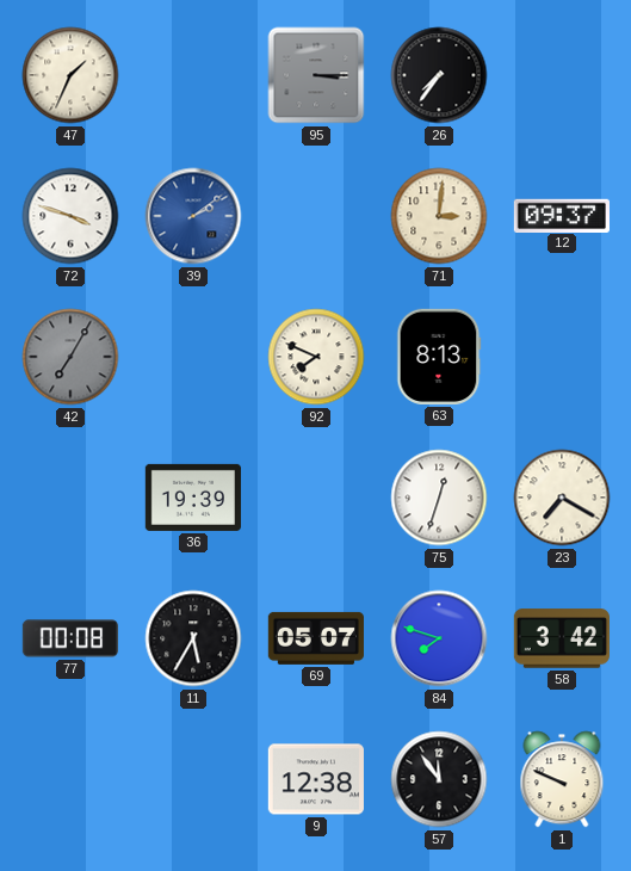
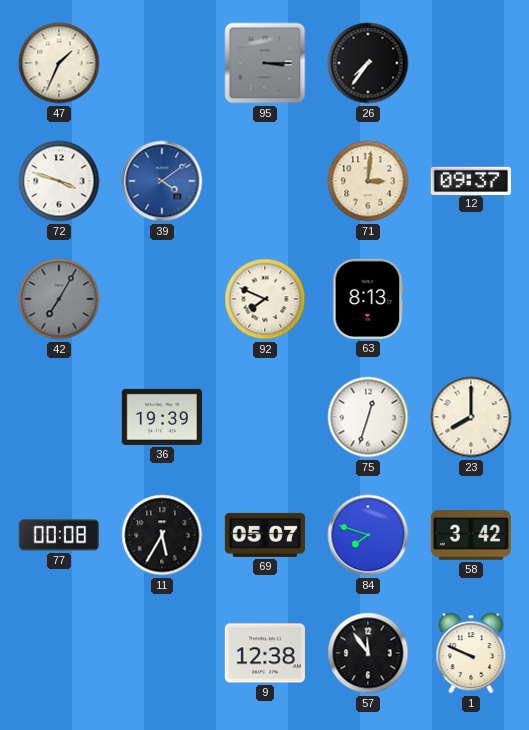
39: 2:09 -> 4:09
23: 7:20 -> 8:00
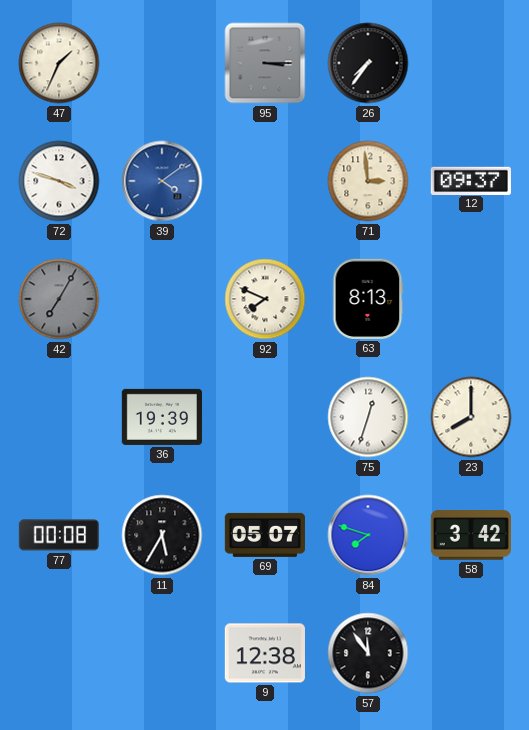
71: 3:01 -> 2:59
1: 9:49 -> none
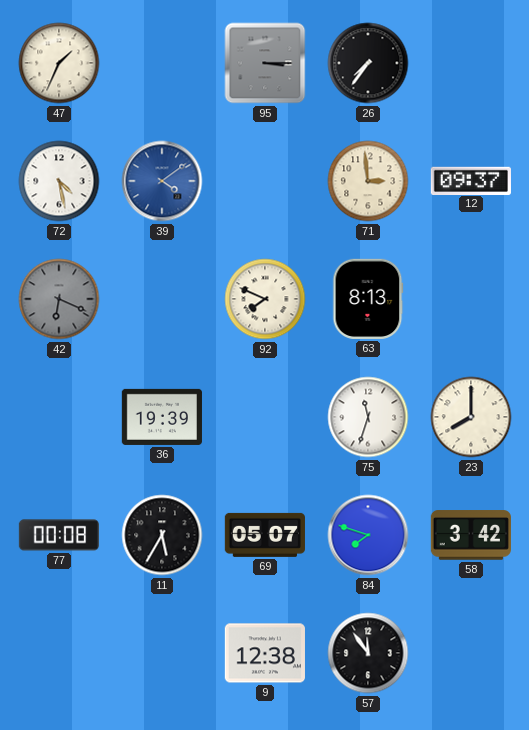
72: 3:48 -> 4:28
42: 7:05 -> 6:19
75: 12:33 -> 11:33
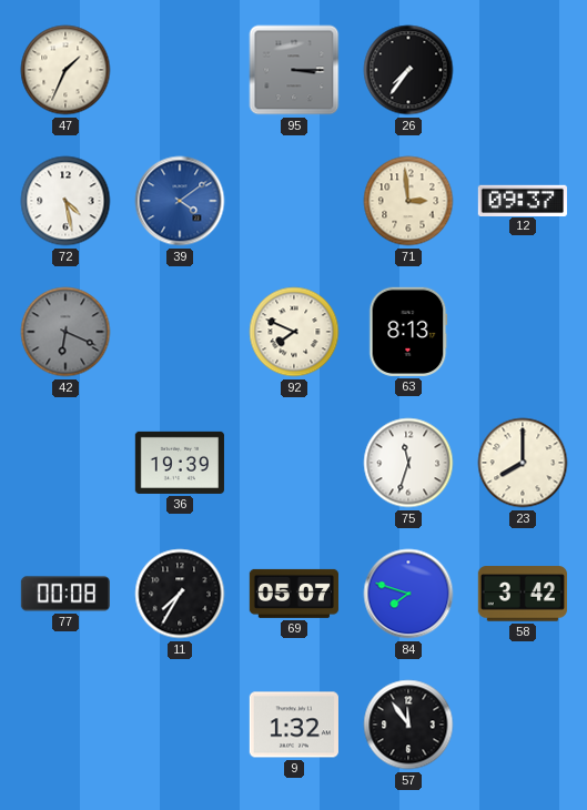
11: 5:35 -> 7:35
9: 12:38 -> 1:32
